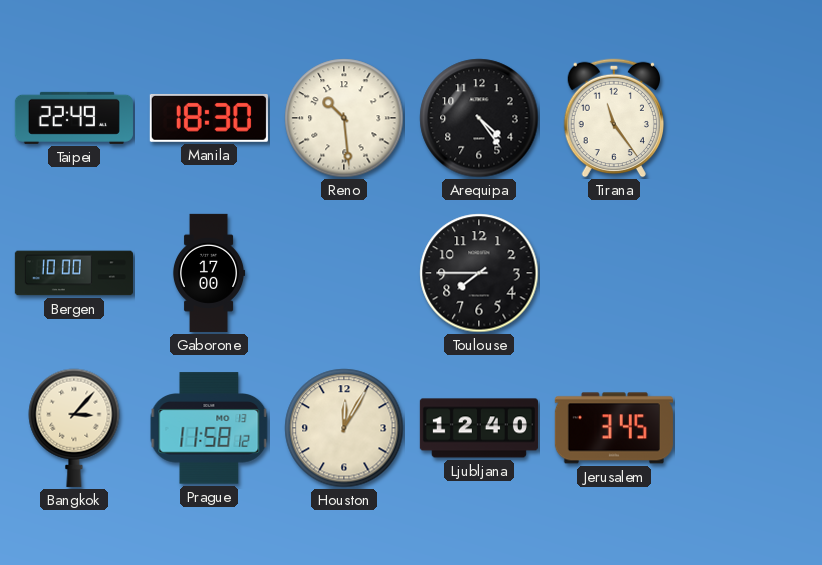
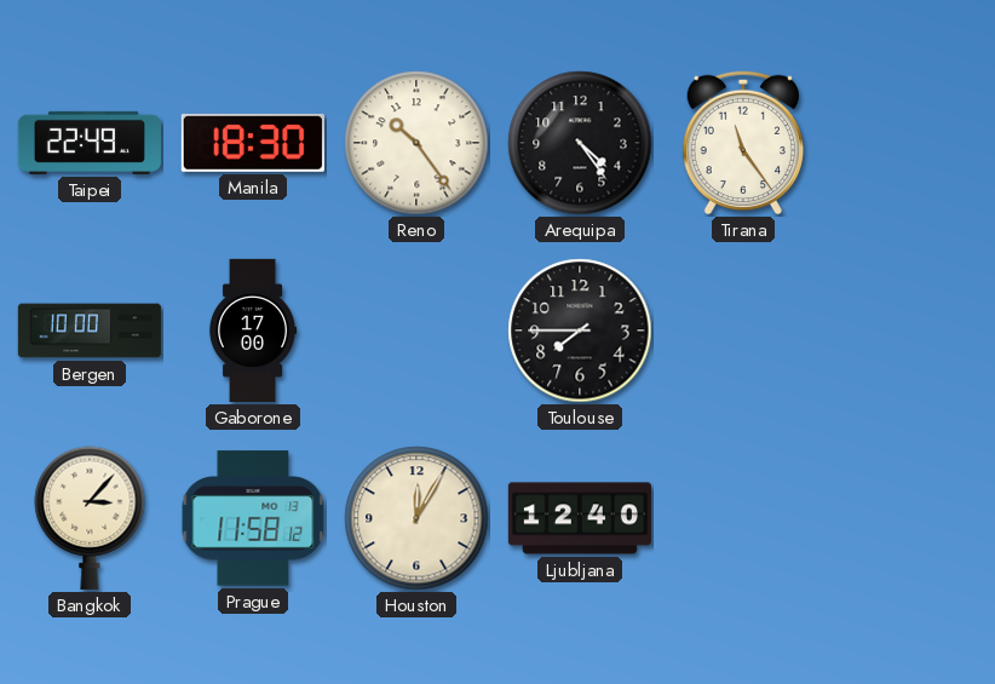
Reno: 10:29 -> 10:24
Jerusalem: 3:45 -> none
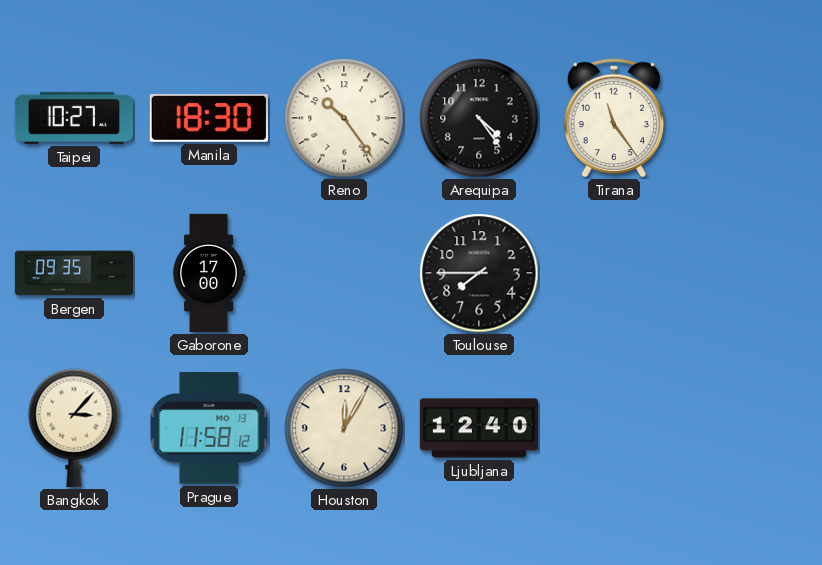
Taipei: 22:49 -> 10:27
Bergen: 10:00 -> 09:35
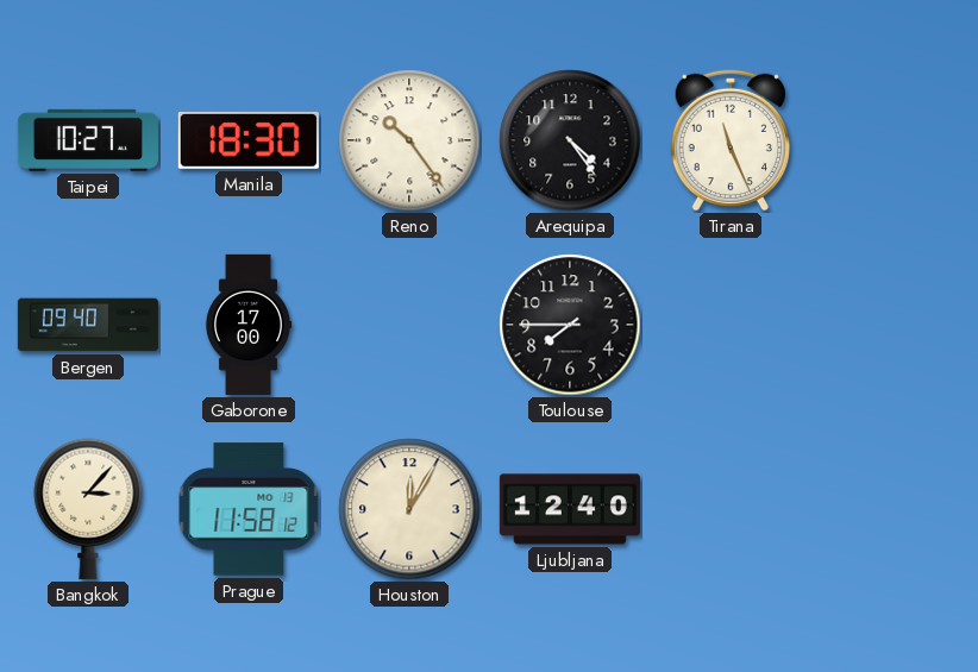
Tirana: 11:24 -> 11:26
Bergen: 09:35 -> 09:40
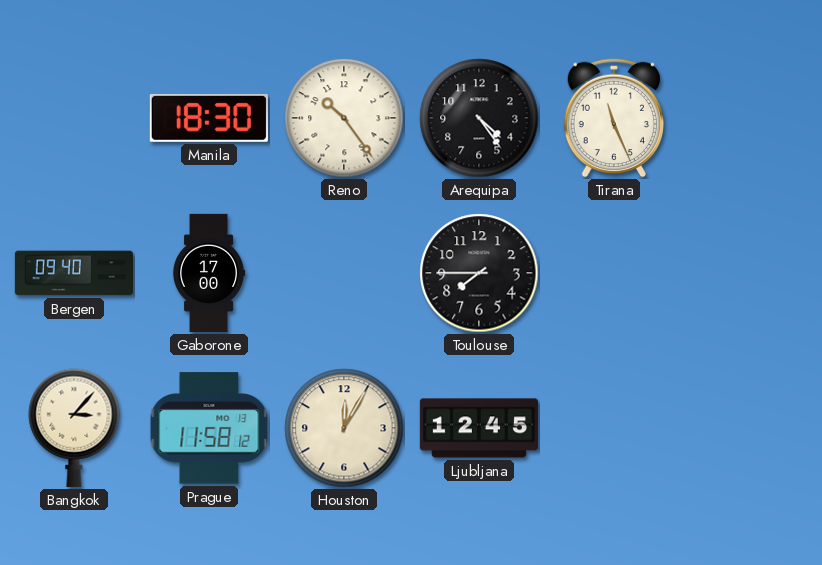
Taipei: 10:27 -> none
Ljubljana: 12:40 -> 12:45
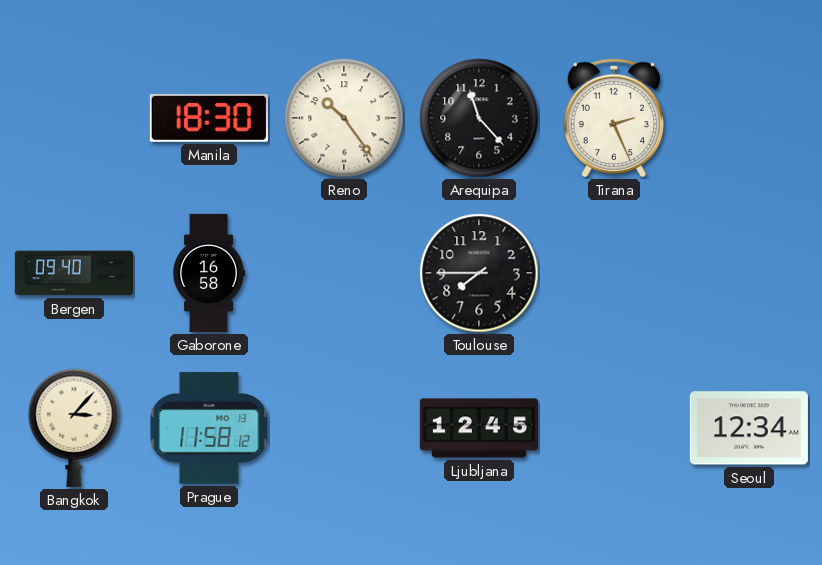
Arequipa: 4:24 -> 11:23
Tirana: 11:26 -> 2:26
Gaborone: 17:00 -> 16:58
Houston: 12:05 -> none
Seoul: none -> 12:34
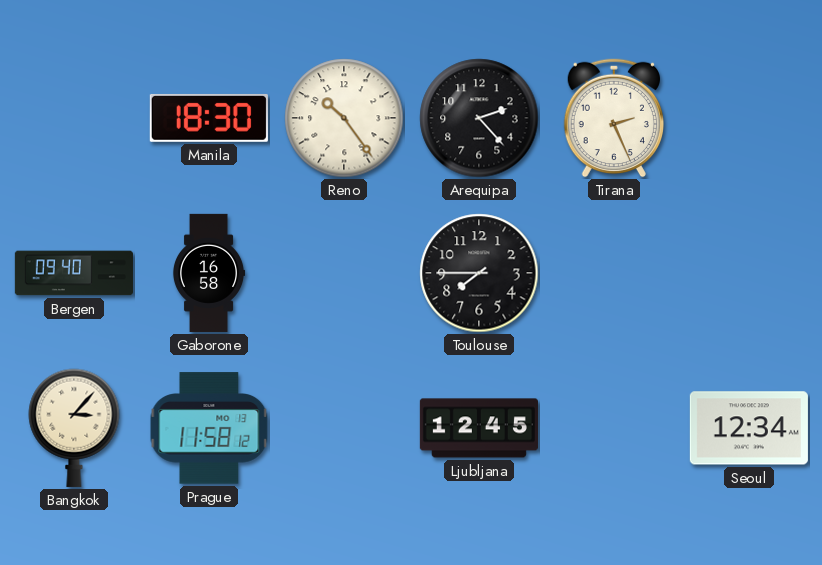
Arequipa: 11:23 -> 2:23
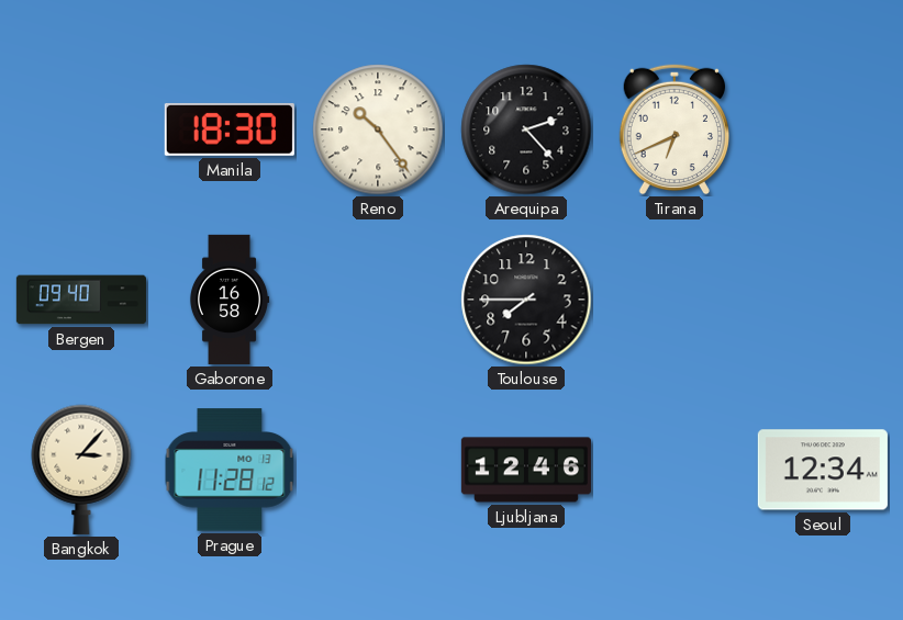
Tirana: 2:26 -> 6:41
Prague: 11:58 -> 11:28
Ljubljana: 12:45 -> 12:46
